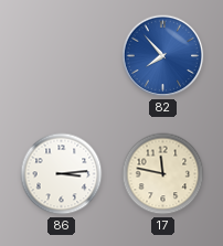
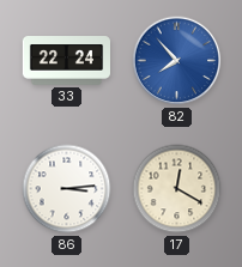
33: none -> 22:24
17: 11:47 -> 12:20
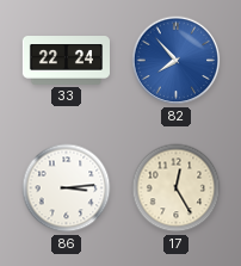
17: 12:20 -> 12:25
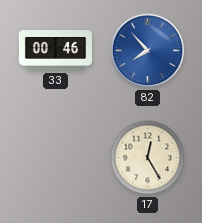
33: 22:24 -> 00:46
86: 3:14 -> none
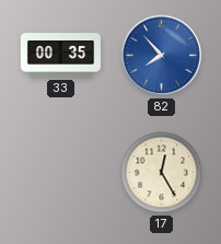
33: 00:46 -> 00:35
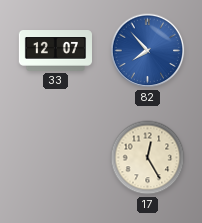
33: 00:35 -> 12:07
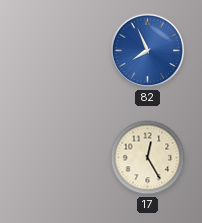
33: 12:07 -> none
82: 7:53 -> 7:56
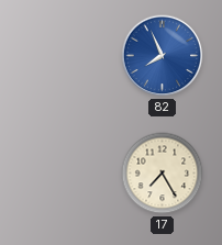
17: 12:25 -> 7:25
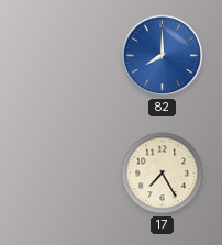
82: 7:56 -> 8:00
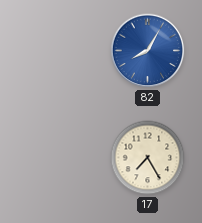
82: 8:00 -> 8:05
